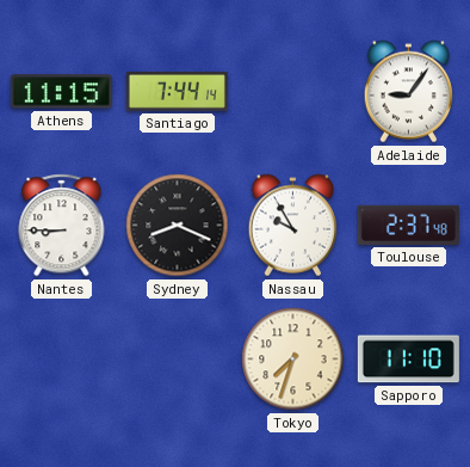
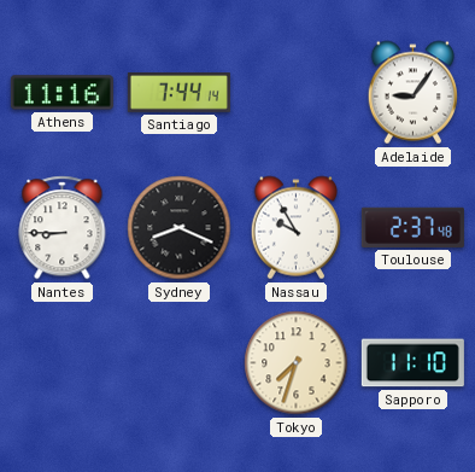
Athens: 11:15 -> 11:16
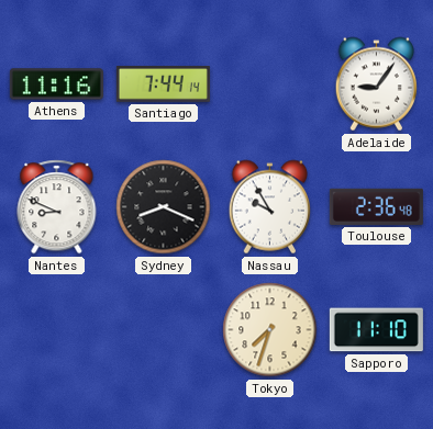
Nantes: 8:45 -> 8:49
Toulouse: 2:37 -> 2:36
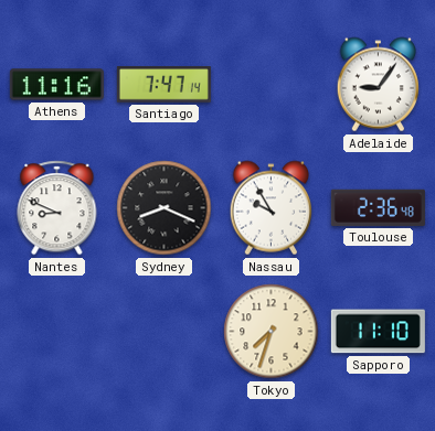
Santiago: 7:44 -> 7:47
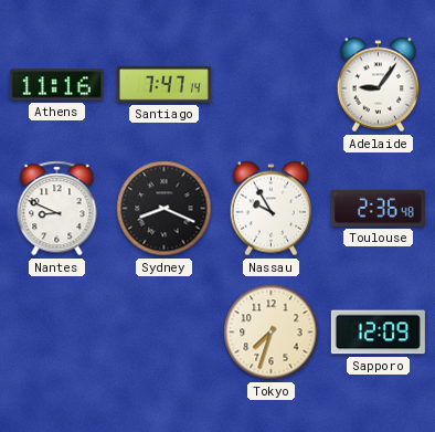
Sapporo: 11:10 -> 12:09
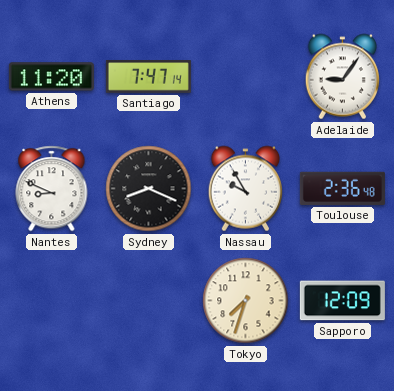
Athens: 11:16 -> 11:20
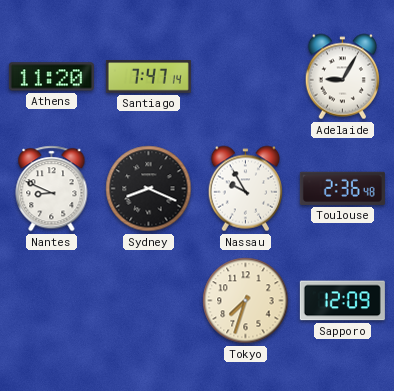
Adelaide: 9:06 -> 9:05
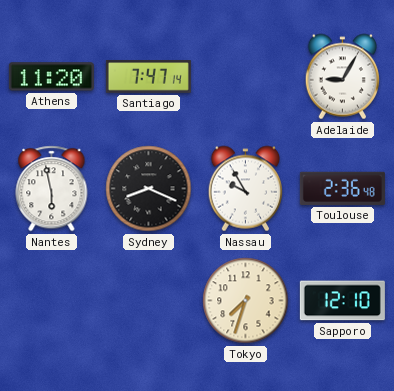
Nantes: 8:49 -> 5:58
Sapporo: 12:09 -> 12:10
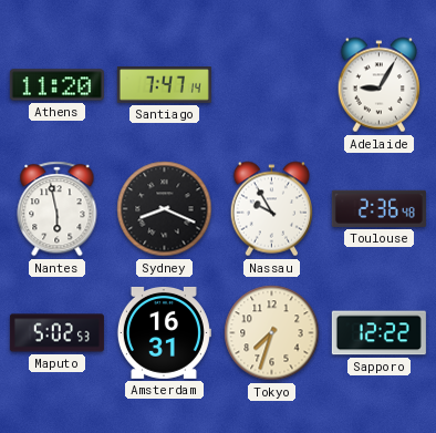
Maputo: none -> 5:02
Amsterdam: none -> 16:31
Sapporo: 12:10 -> 12:22
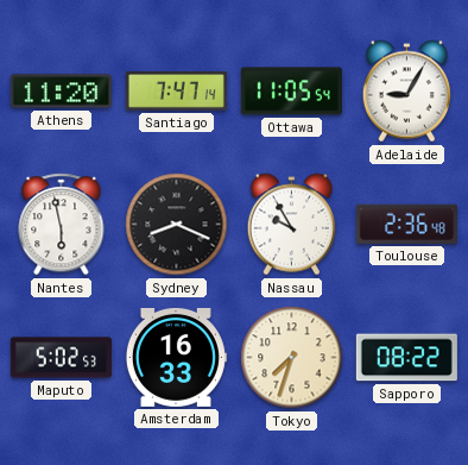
Ottawa: none -> 11:05
Amsterdam: 16:31 -> 16:33
Sapporo: 12:22 -> 08:22
